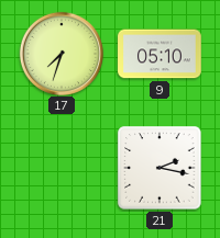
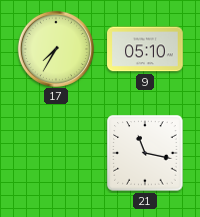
17: 7:33 -> 7:35
21: 2:17 -> 11:17
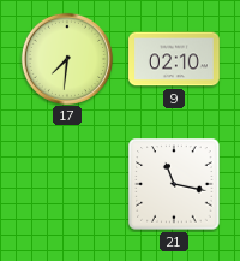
17: 7:35 -> 7:31
9: 05:10 -> 02:10
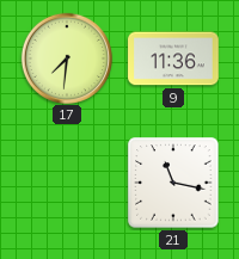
9: 02:10 -> 11:36
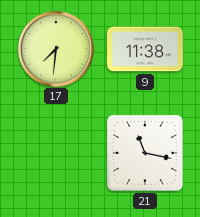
9: 11:36 -> 11:38
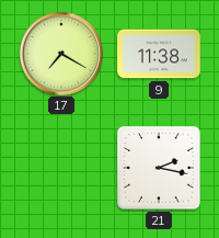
17: 7:31 -> 7:20
21: 11:17 -> 2:17
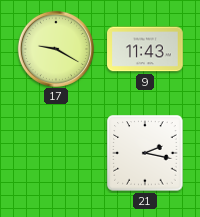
17: 7:20 -> 9:20
9: 11:38 -> 11:43
